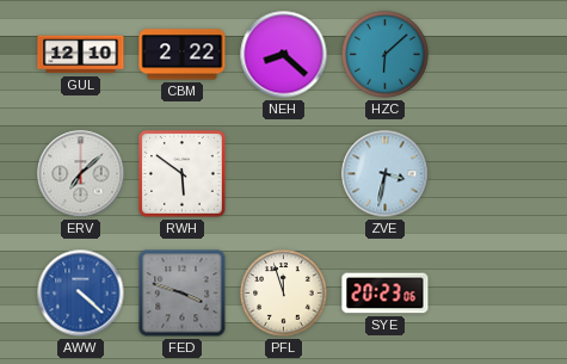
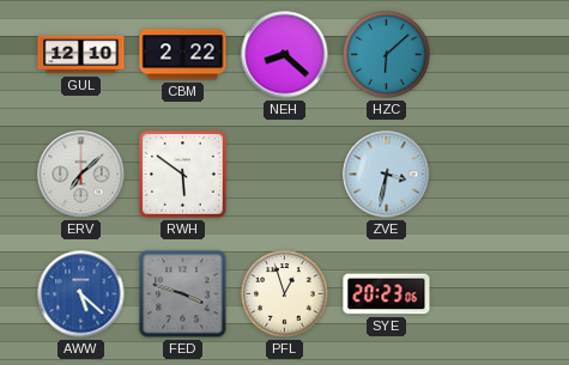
AWW: 4:22 -> 5:22
PFL: 11:57 -> 12:57
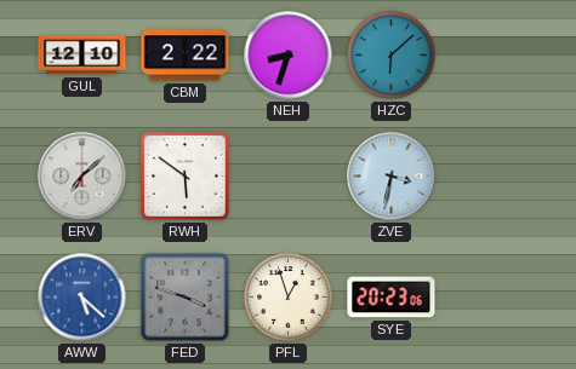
NEH: 8:22 -> 8:33
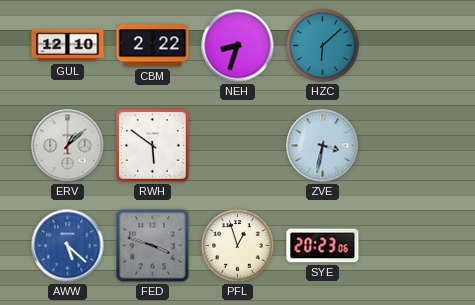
ERV: 7:08 -> 1:08
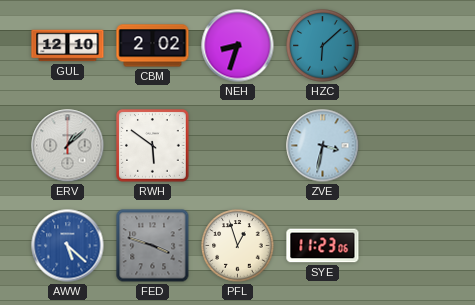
CBM: 2:22 -> 2:02
SYE: 20:23 -> 11:23
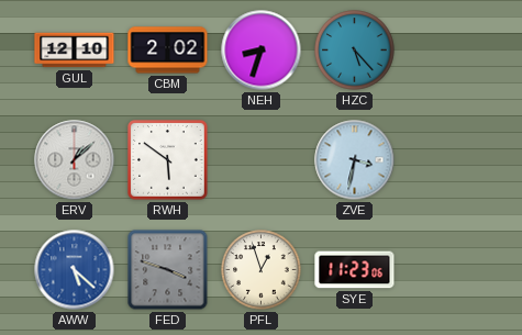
HZC: 6:08 -> 5:23
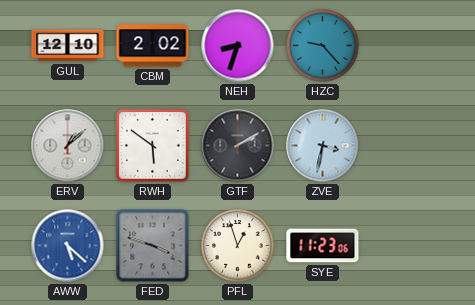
HZC: 5:23 -> 9:23
GTF: none -> 2:10
